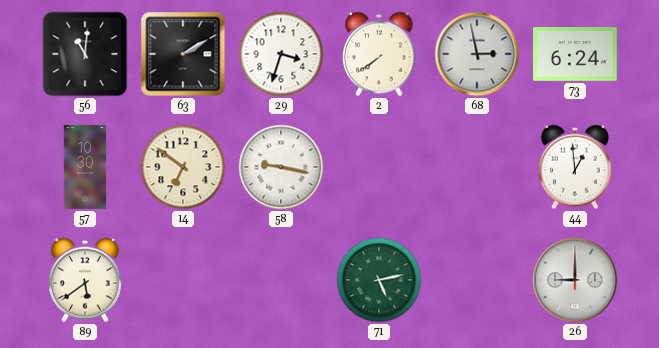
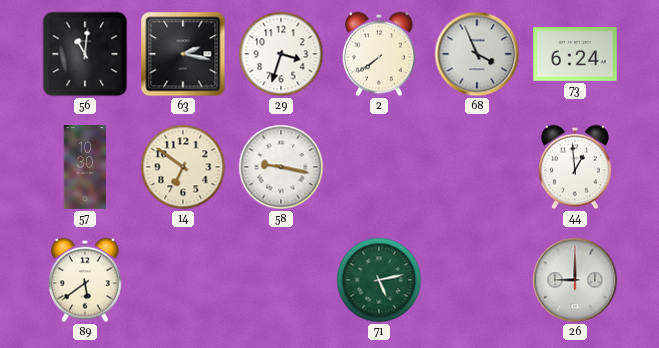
63: 2:10 -> 2:17
68: 2:58 -> 3:56
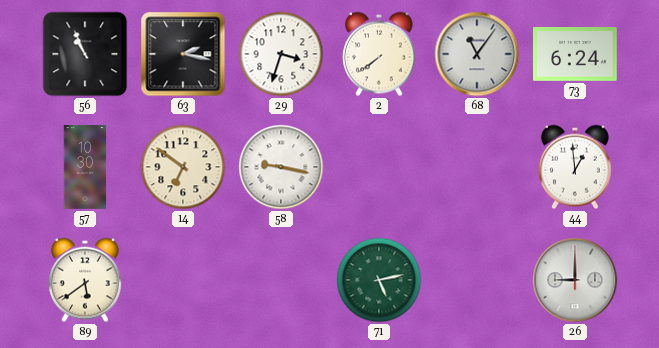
56: 11:01 -> 10:56
68: 3:56 -> 11:06
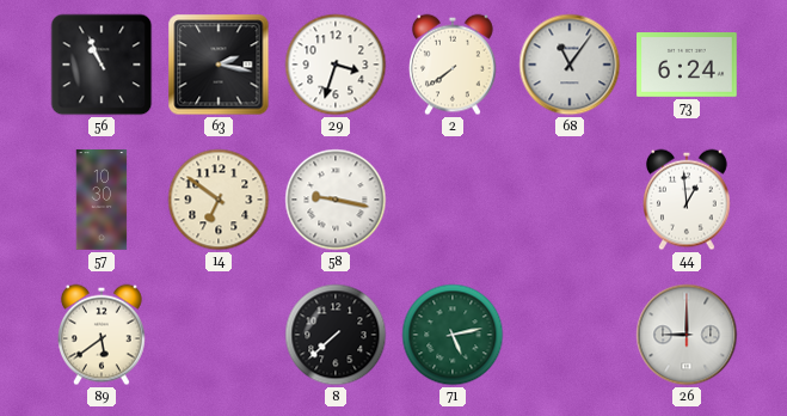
8: none -> 7:38
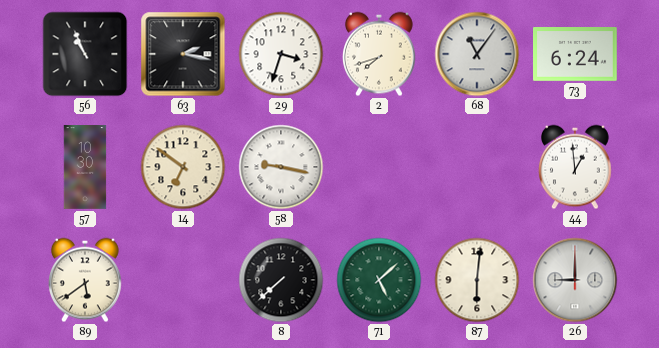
2: 7:39 -> 7:42
71: 5:13 -> 5:08
87: none -> 6:01
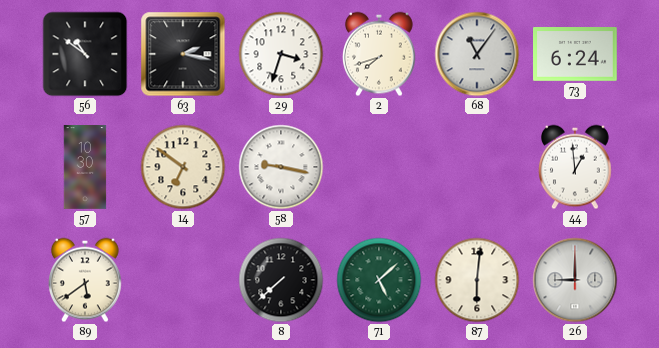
56: 10:56 -> 10:51
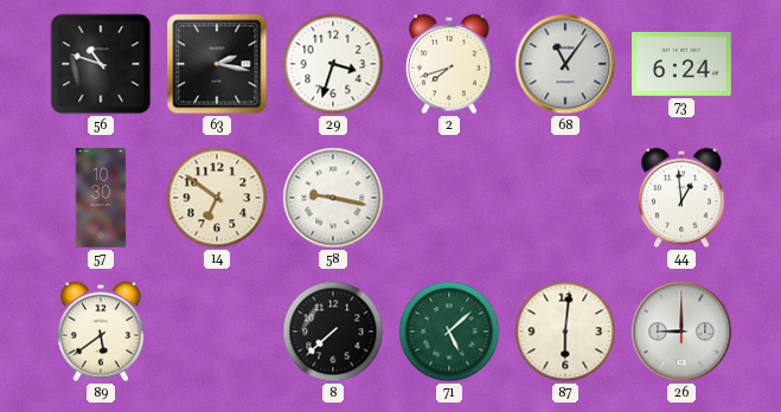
56: 10:51 -> 10:48
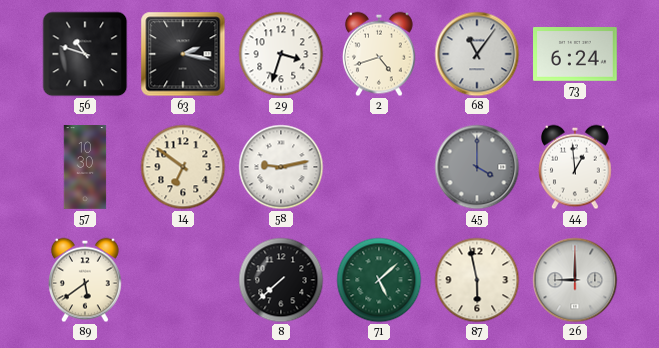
2: 7:42 -> 4:42
58: 9:17 -> 9:13
45: none -> 4:00
87: 6:01 -> 5:58
